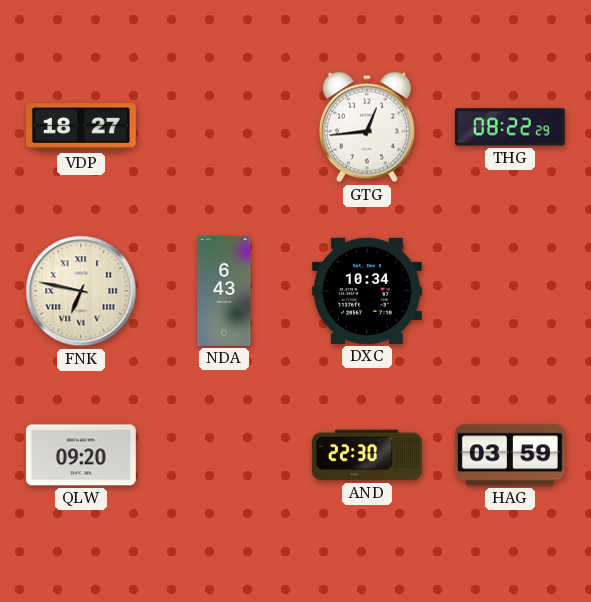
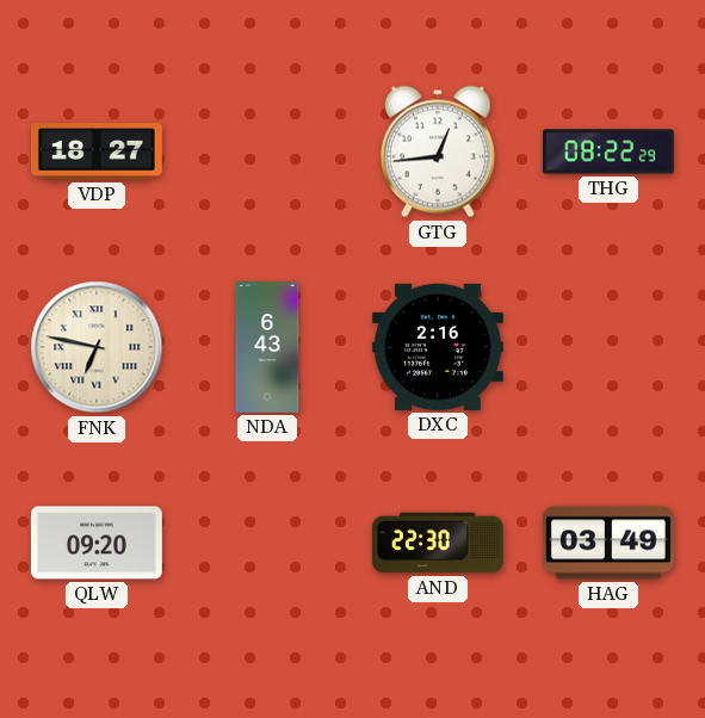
DXC: 10:34 -> 2:16
HAG: 03:59 -> 03:49
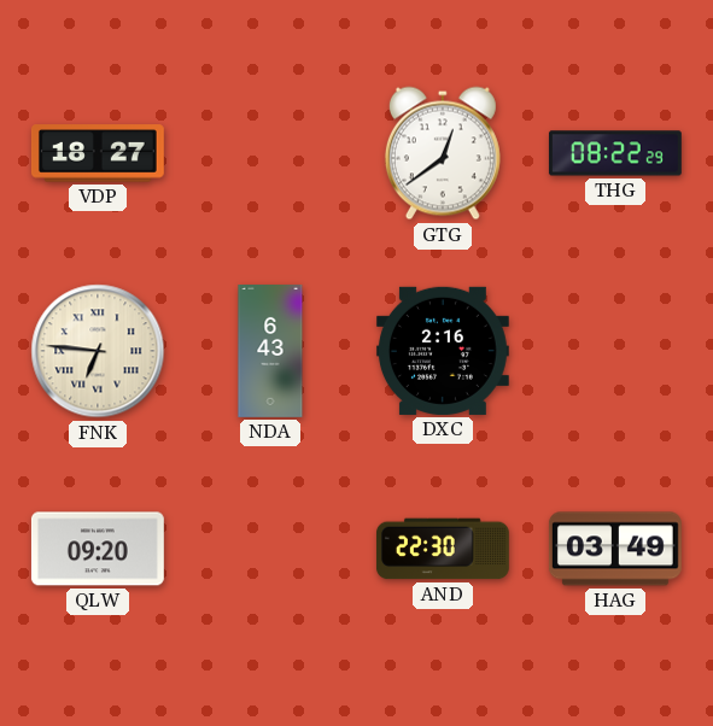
GTG: 12:44 -> 12:39
FNK: 6:47 -> 6:46
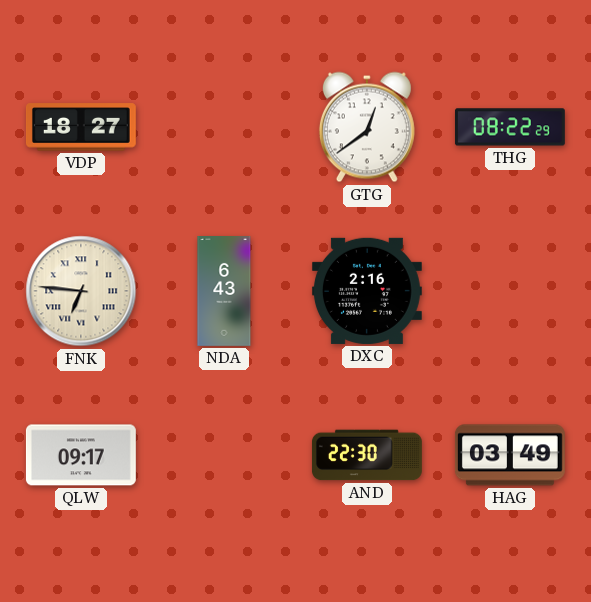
QLW: 09:20 -> 09:17
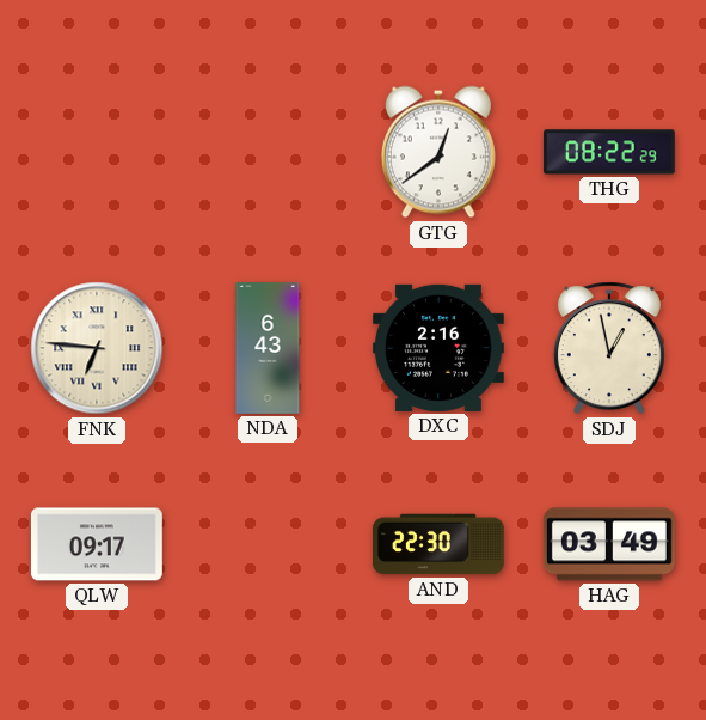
VDP: 18:27 -> none
SDJ: none -> 12:58
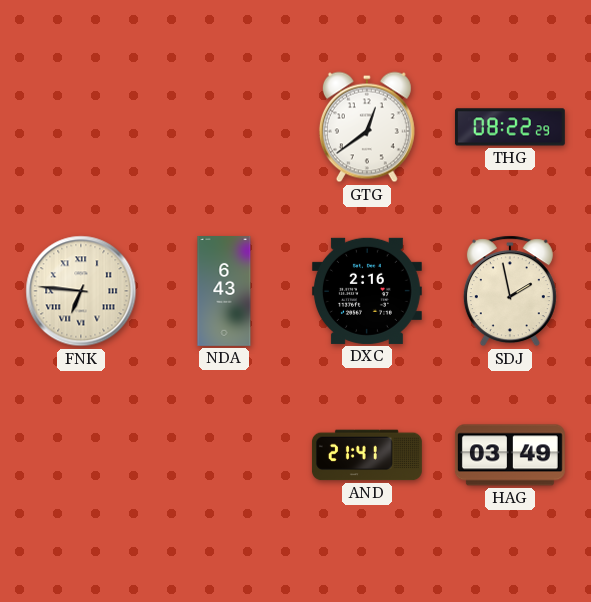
SDJ: 12:58 -> 1:58
QLW: 09:17 -> none
AND: 22:30 -> 21:41
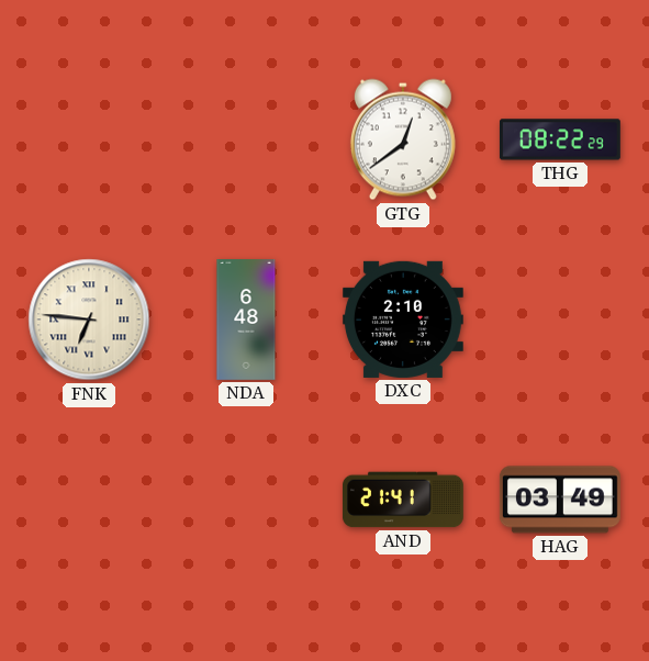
NDA: 6:43 -> 6:48
DXC: 2:16 -> 2:10
SDJ: 1:58 -> none
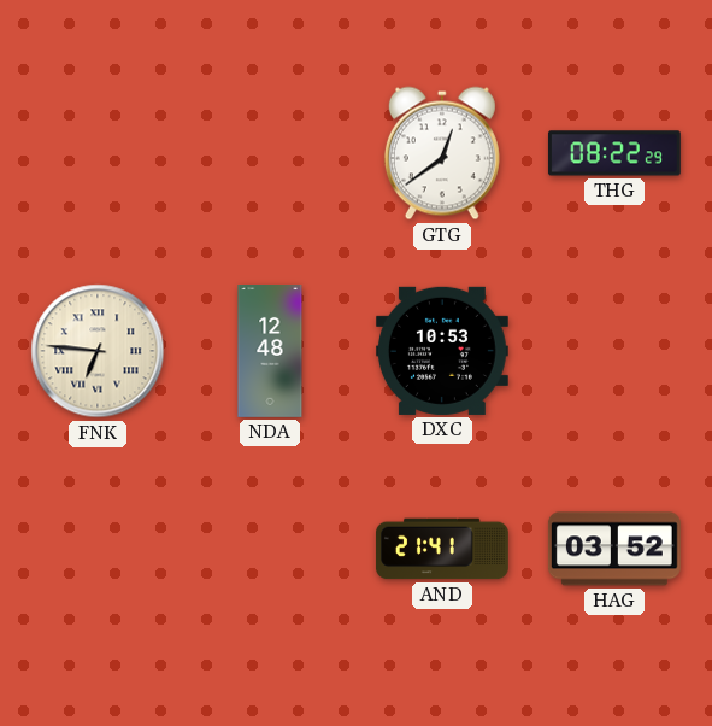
NDA: 6:48 -> 12:48
DXC: 2:10 -> 10:53
HAG: 03:49 -> 03:52
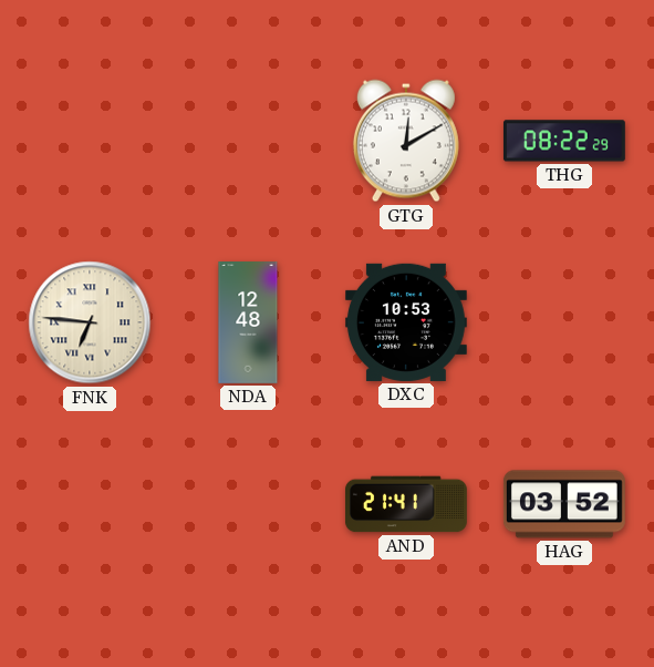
GTG: 12:39 -> 12:10
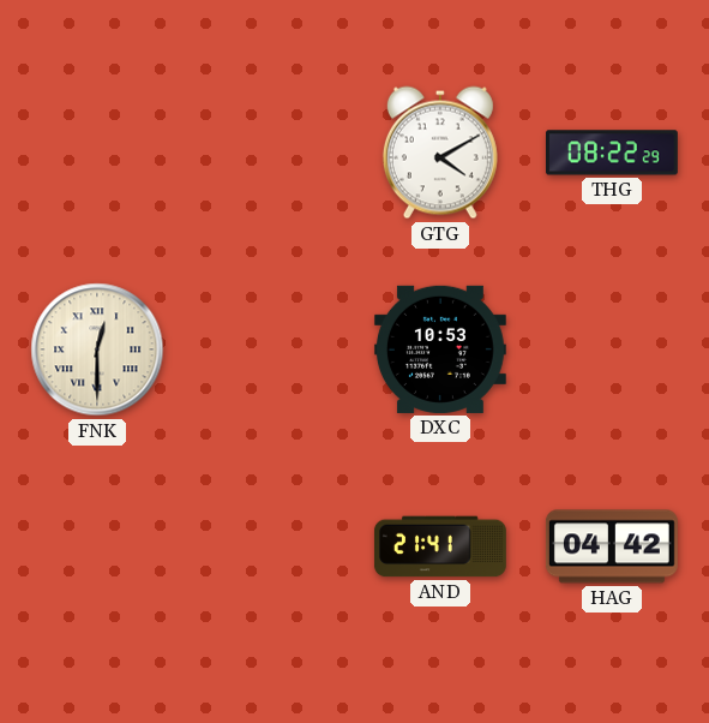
GTG: 12:10 -> 4:10
FNK: 6:46 -> 12:30
NDA: 12:48 -> none
HAG: 03:52 -> 04:42
